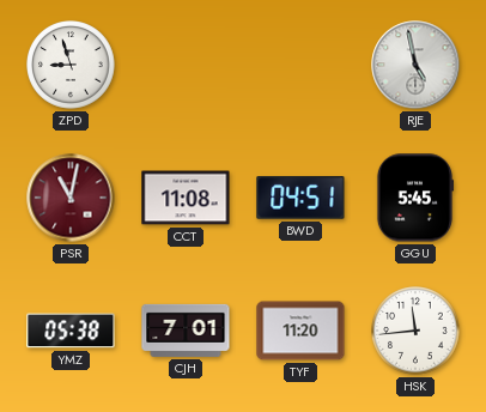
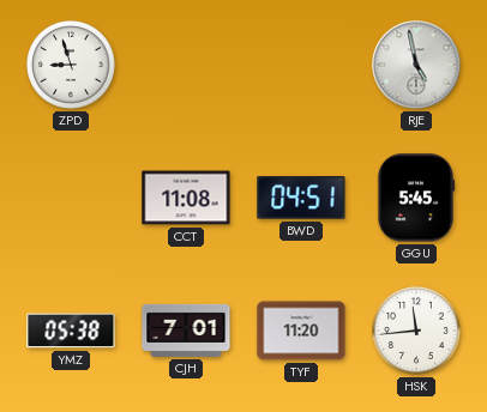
PSR: 11:02 -> none
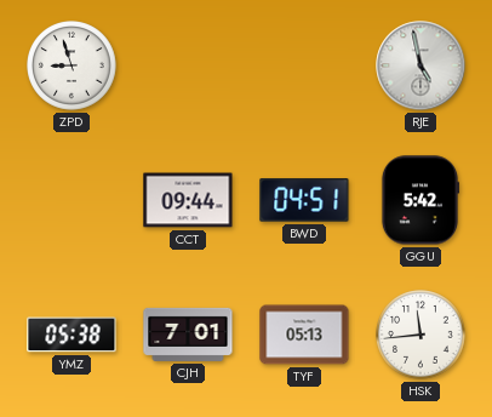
CCT: 11:08 -> 09:44
GGU: 5:45 -> 5:42
TYF: 11:20 -> 05:13
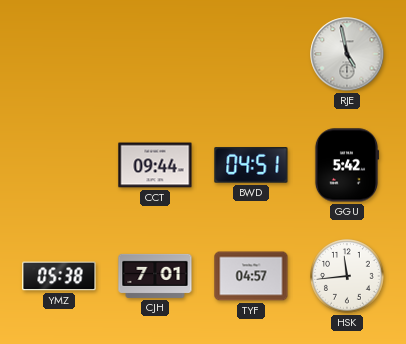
ZPD: 8:57 -> none
TYF: 05:13 -> 04:57
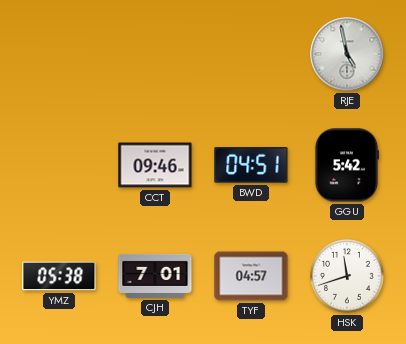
CCT: 09:44 -> 09:46
HSK: 11:44 -> 11:42
